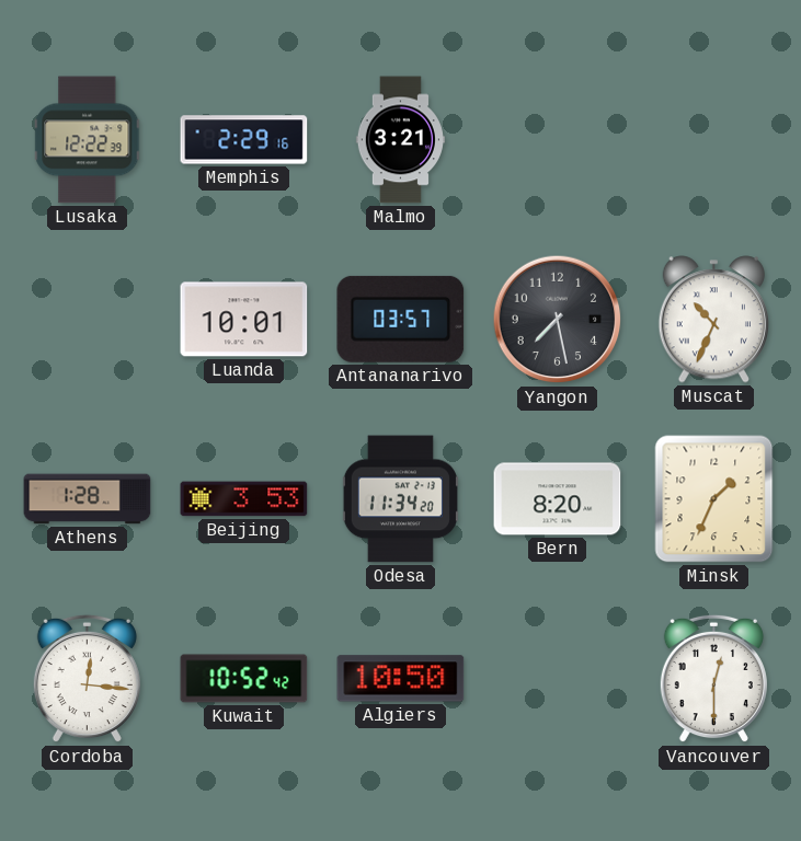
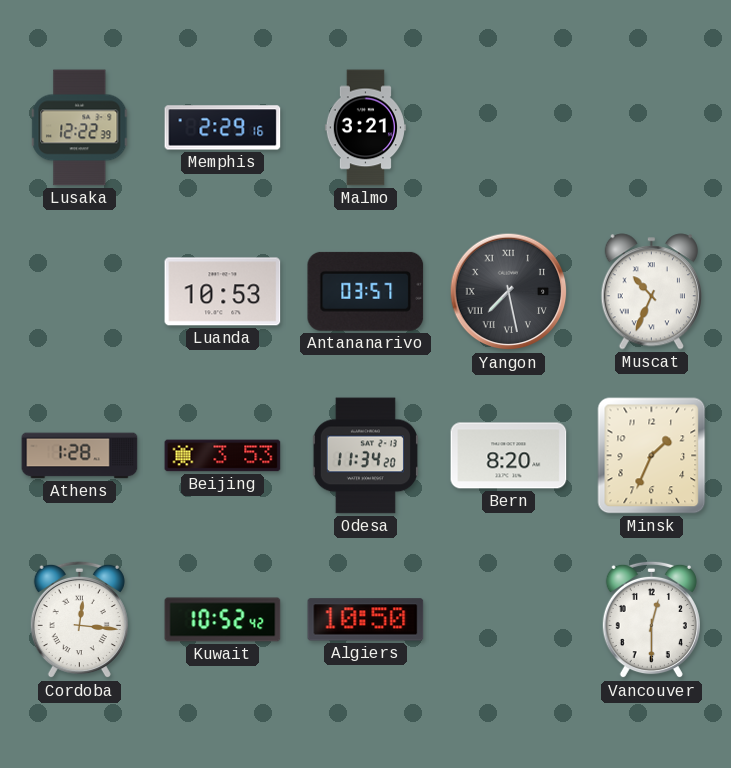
Luanda: 10:01 -> 10:53
Yangon numerals: Arabic -> Roman
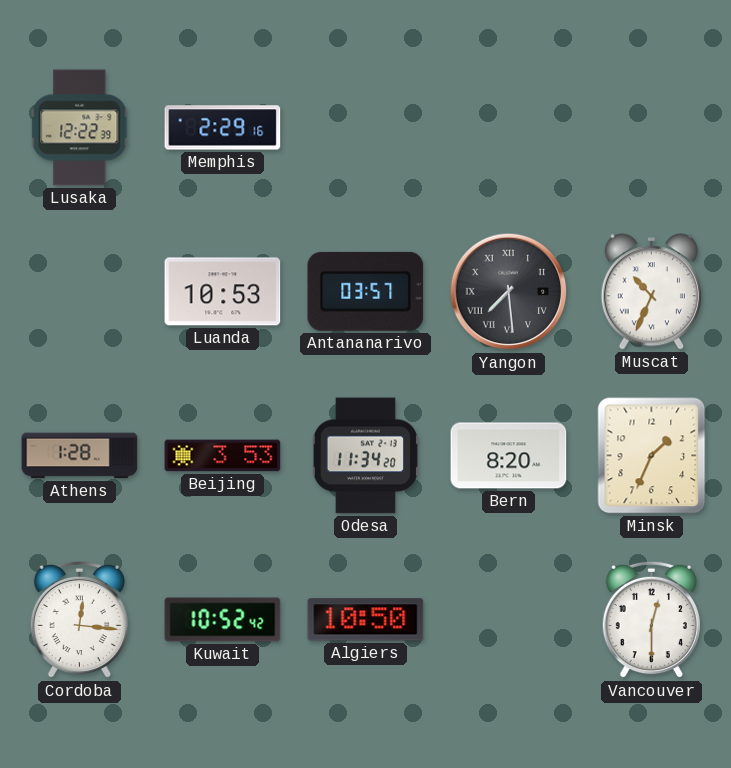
Malmo: 3:21 -> none
Yangon: 7:28 -> 7:29
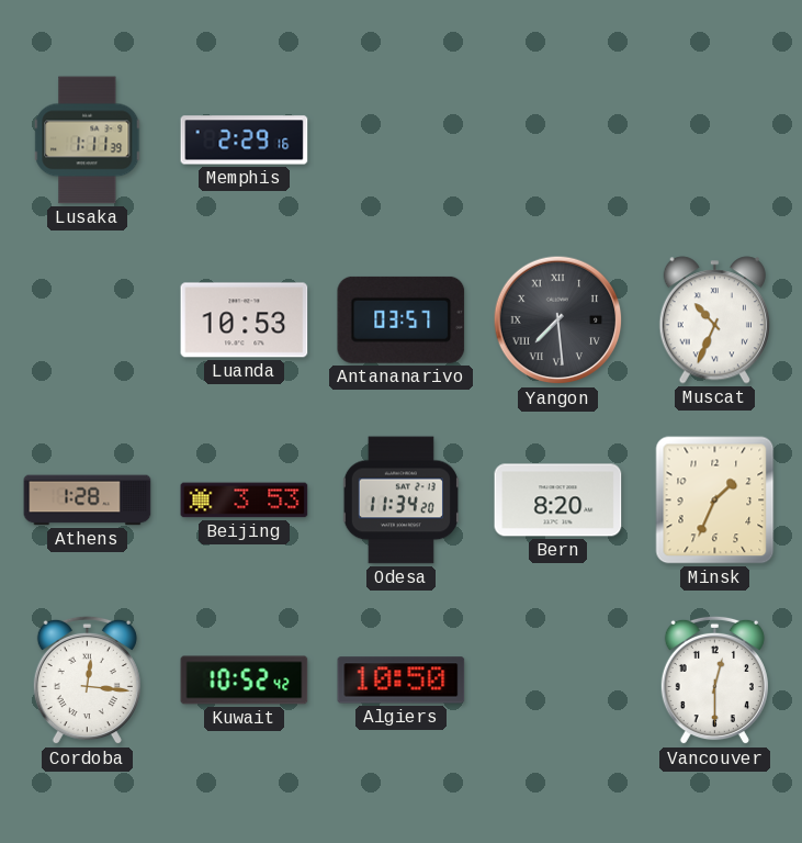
Lusaka: 12:22 -> 1:11
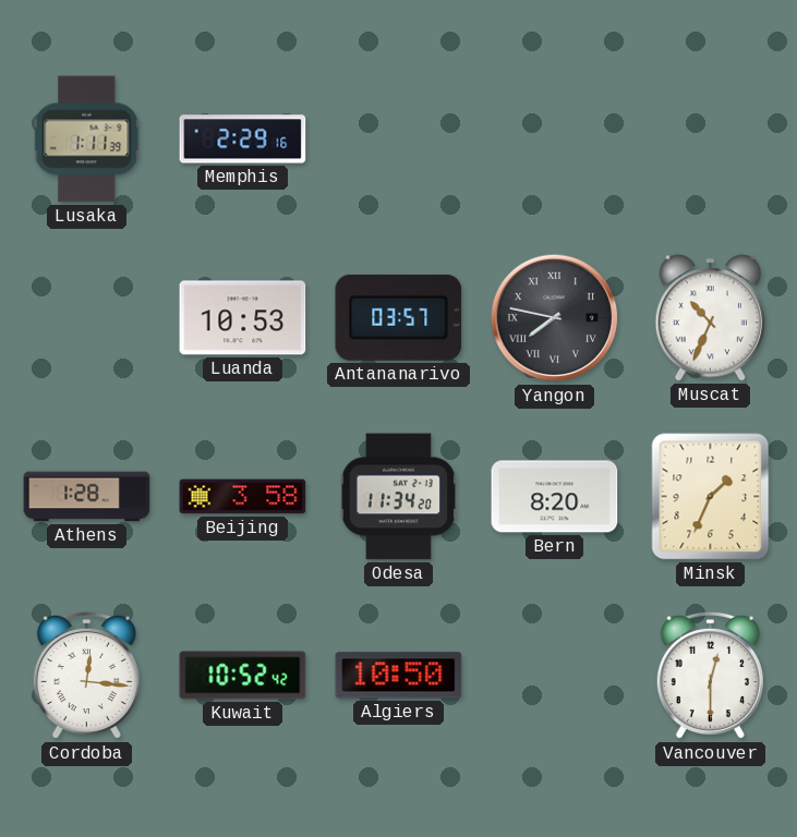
Yangon: 7:29 -> 7:47
Beijing: 3:53 -> 3:58
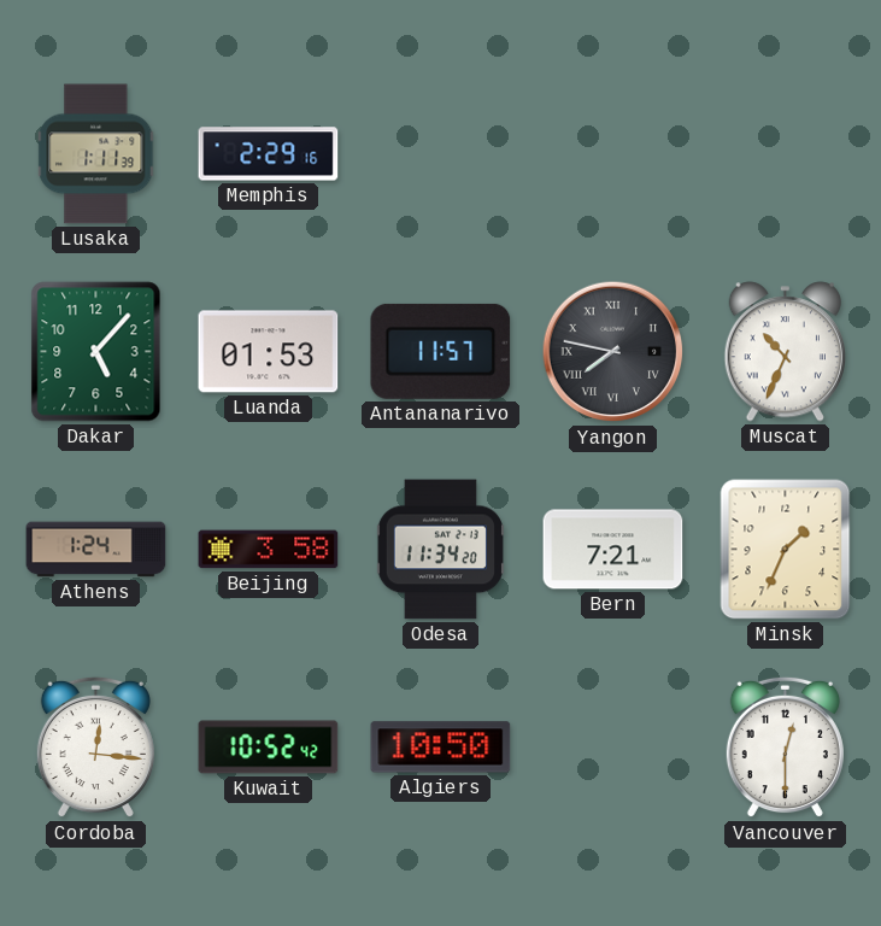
Dakar: none -> 5:07
Luanda: 10:53 -> 01:53
Antananarivo: 03:57 -> 11:57
Athens: 1:28 -> 1:24
Bern: 8:20 -> 7:21
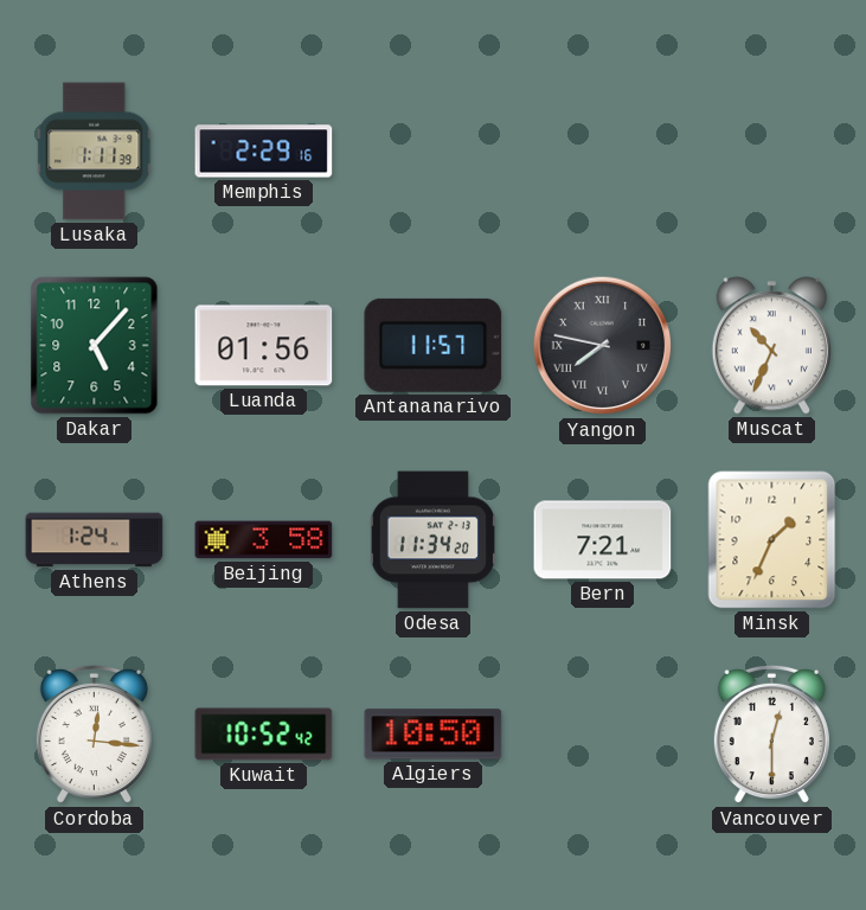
Luanda: 01:53 -> 01:56
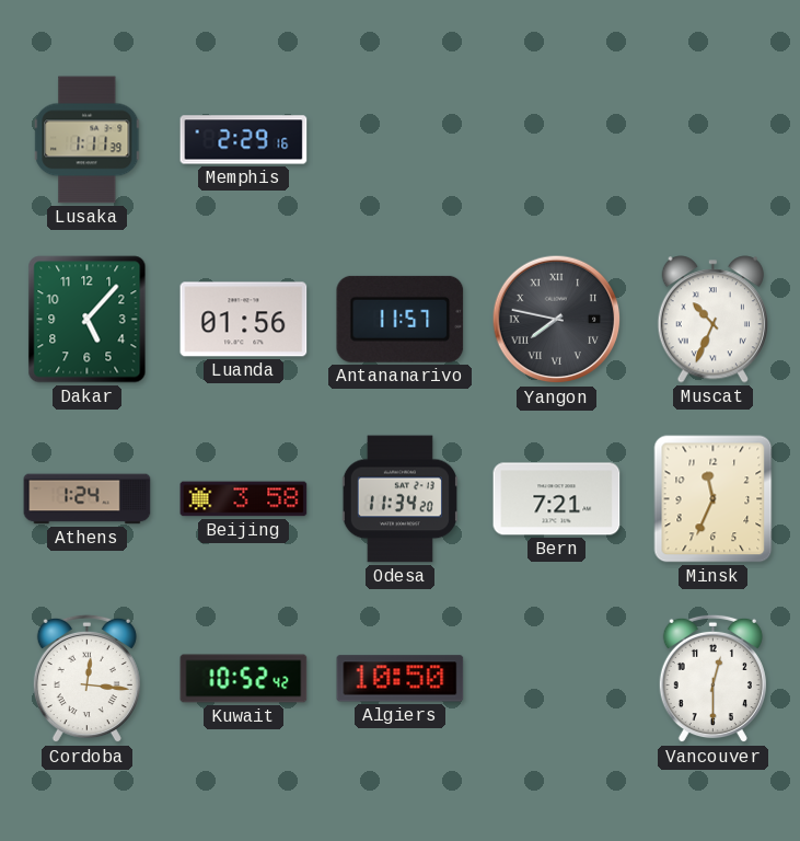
Minsk: 1:34 -> 11:34
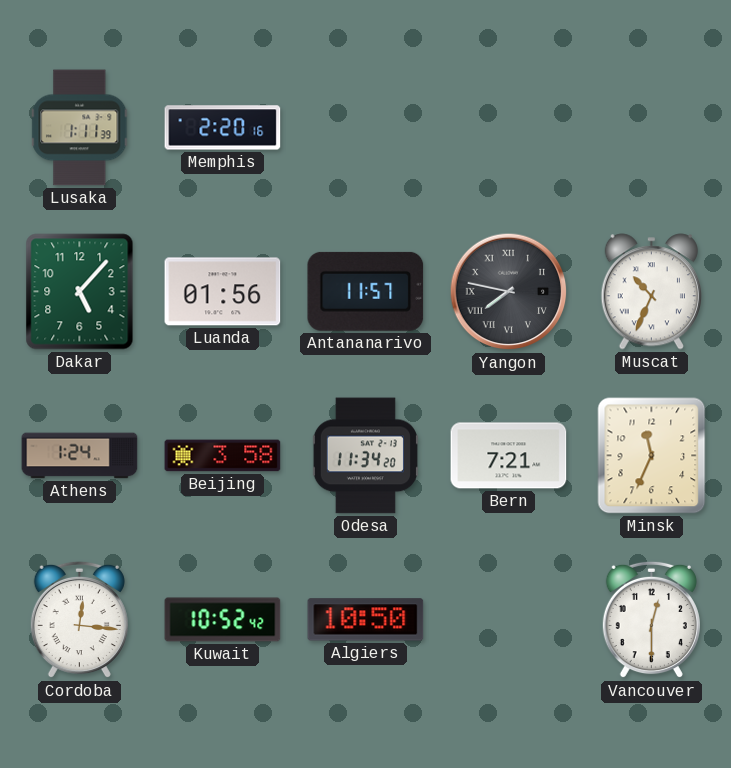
Memphis: 2:29 -> 2:20
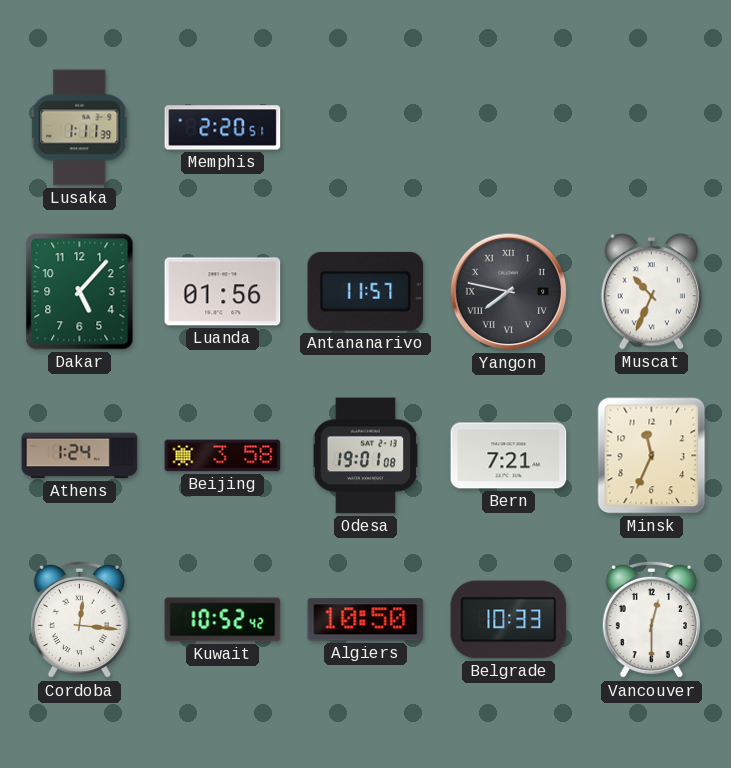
Memphis: 2:20:16 -> 2:20:51
Odesa: 11:34 -> 19:01
Belgrade: none -> 10:33
